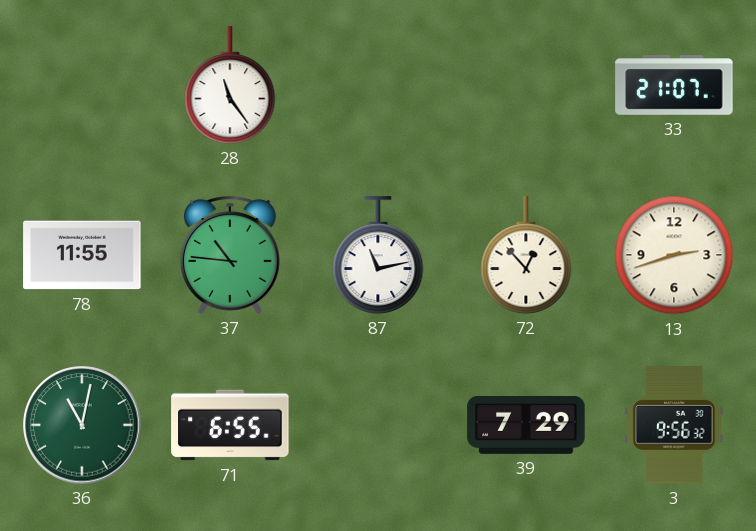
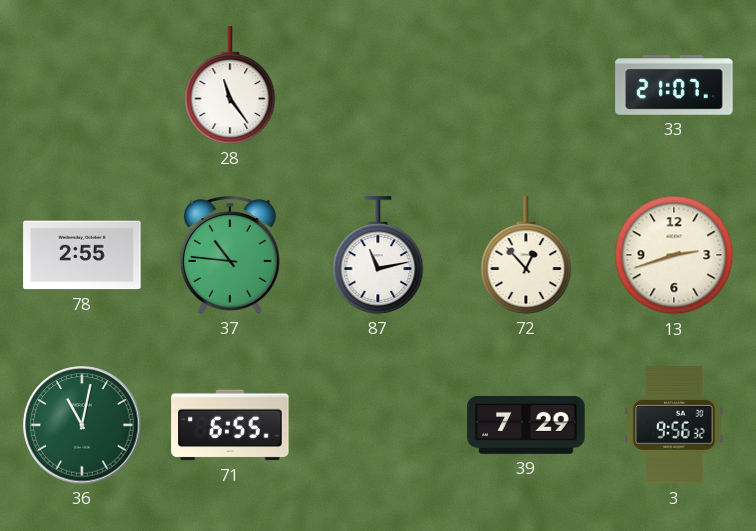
78: 11:55 -> 2:55
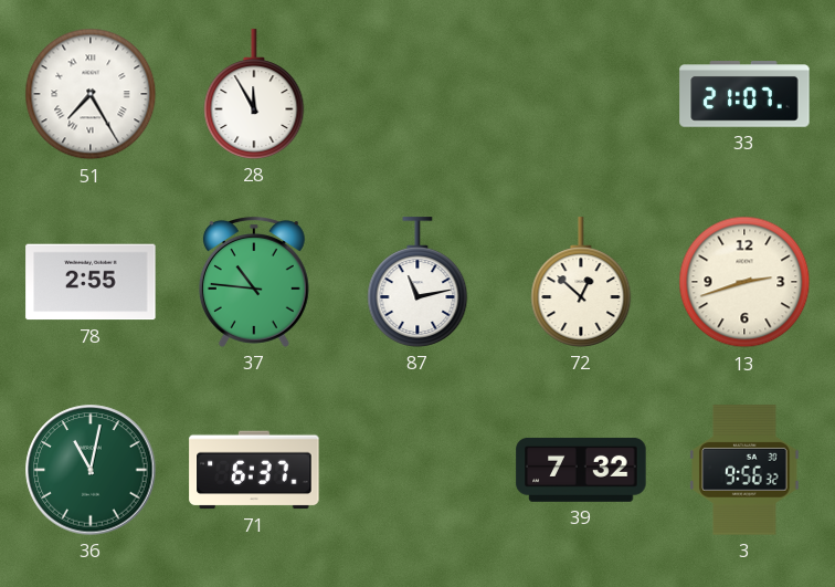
51: none -> 7:25
28: 11:24 -> 11:55
72: 12:53 -> 12:52
71: 6:55 -> 6:37
39: 7:29 -> 7:32
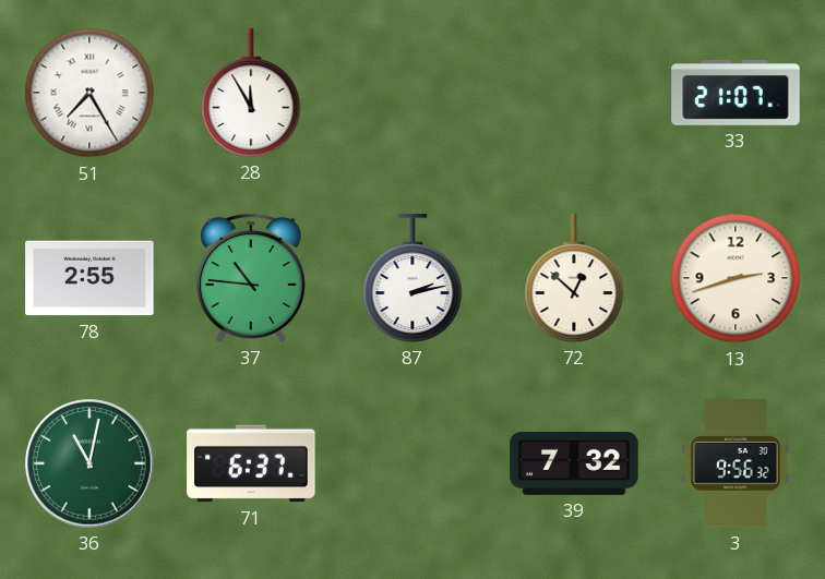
87: 11:13 -> 2:13
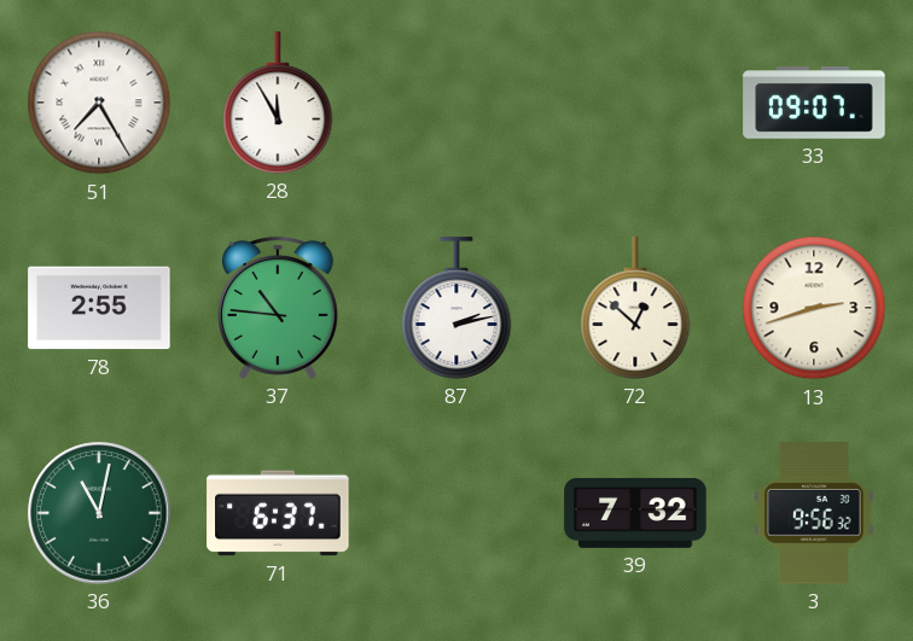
33: 21:07 -> 09:07
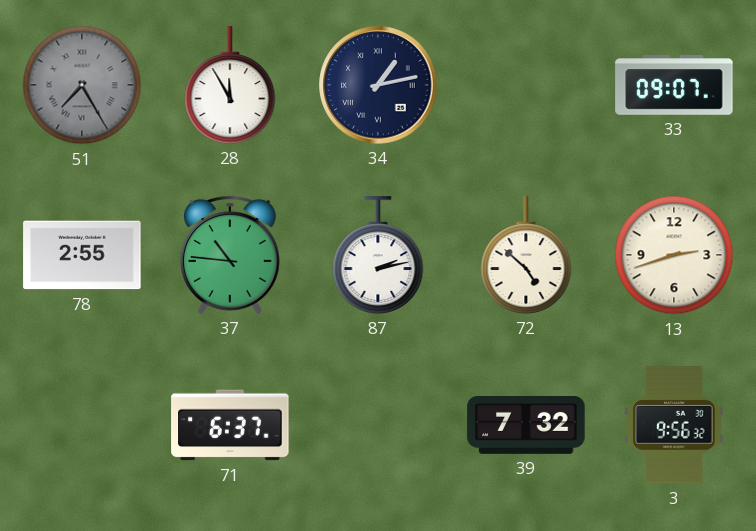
51 dial: white -> grey
34: none -> 1:13
72: 12:52 -> 4:52
36: 11:02 -> none
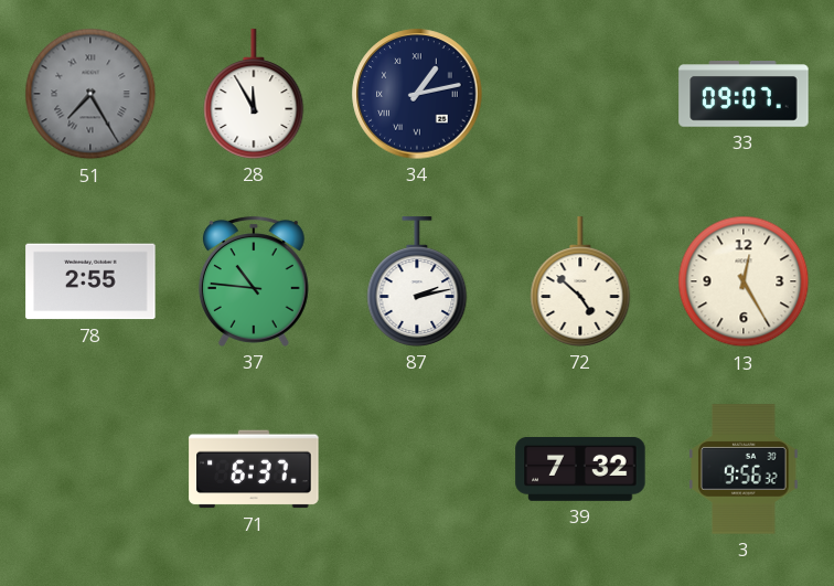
13: 2:42 -> 12:25
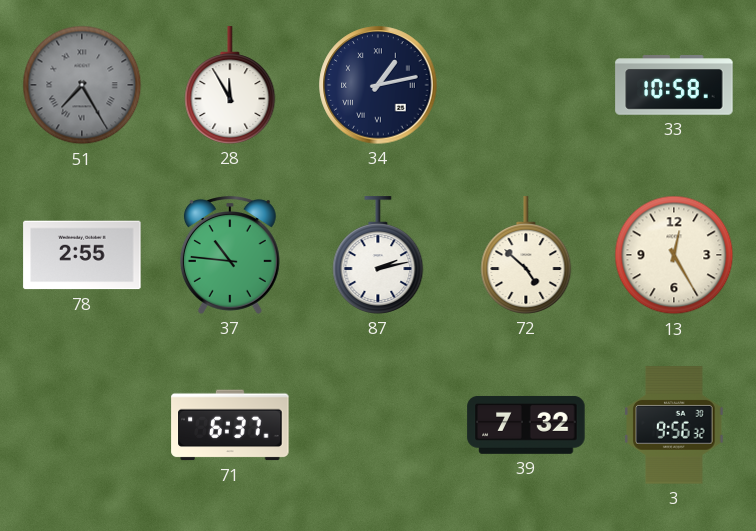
33: 09:07 -> 10:58
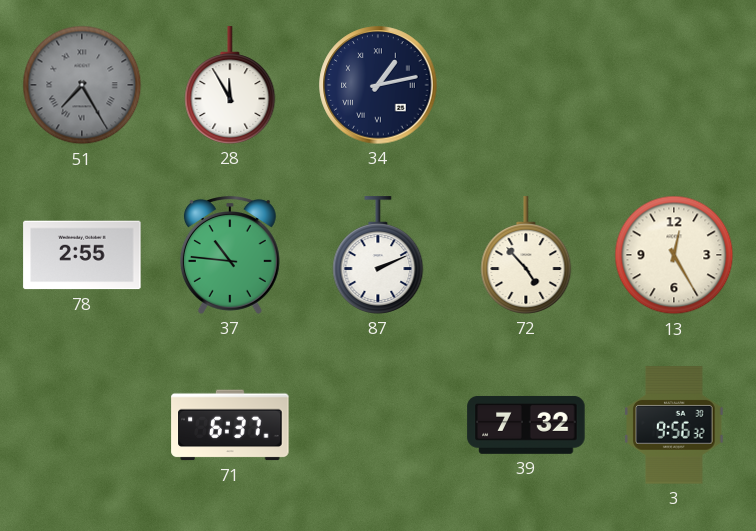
33: 10:58 -> none
87: 2:13 -> 2:11
72: 4:52 -> 4:53
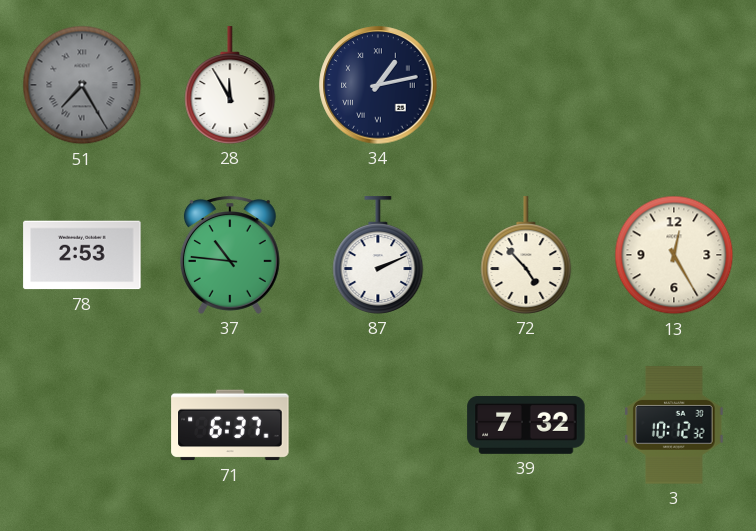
78: 2:55 -> 2:53
3: 9:56 -> 10:12
